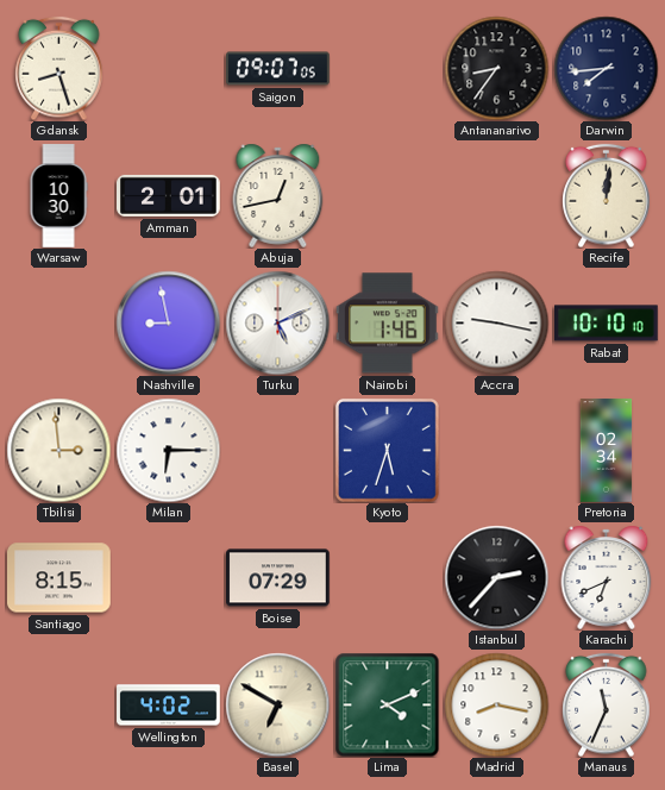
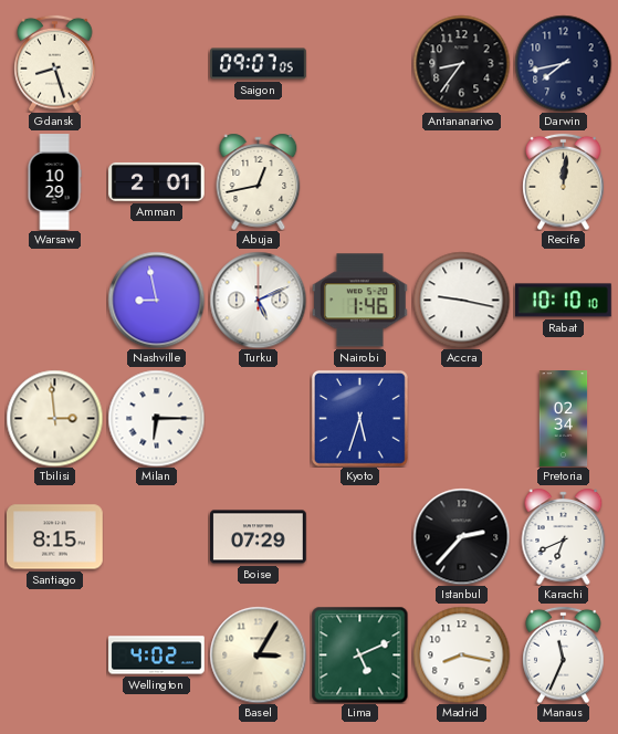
Darwin: 7:44 -> 7:43
Warsaw: 10:30 -> 10:29
Basel: 6:50 -> 3:05
Lima: 4:11 -> 5:11
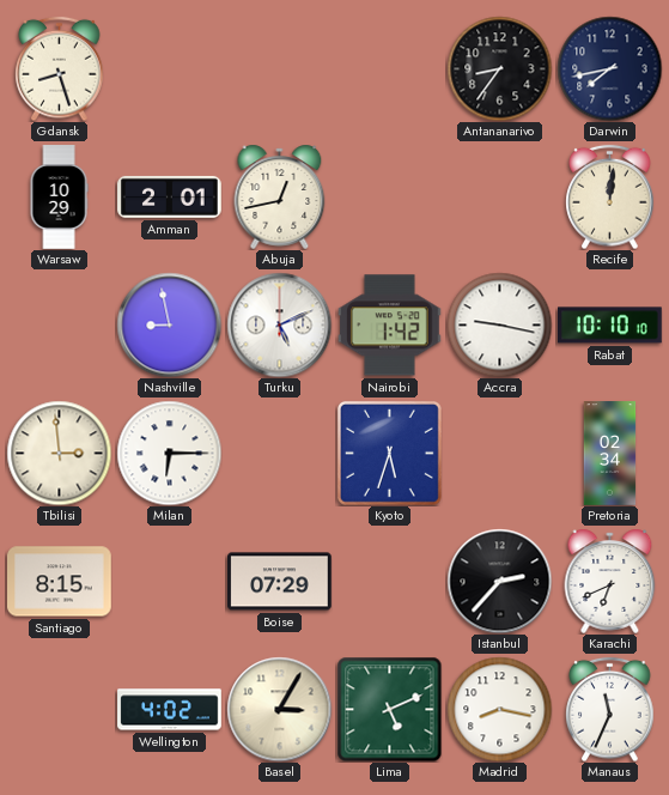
Saigon: 09:07 -> none
Nairobi: 1:46 -> 1:42
